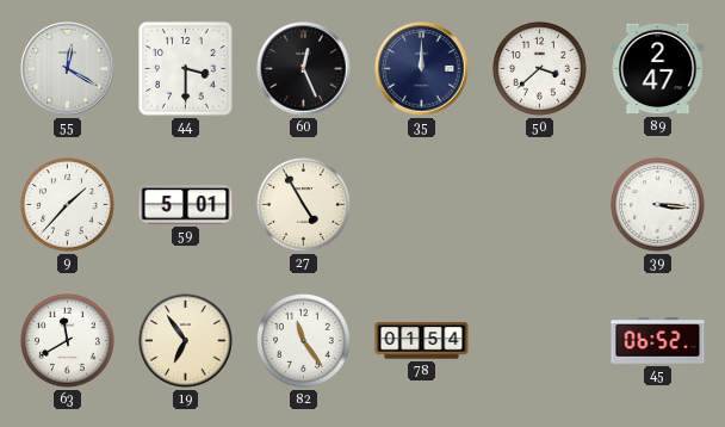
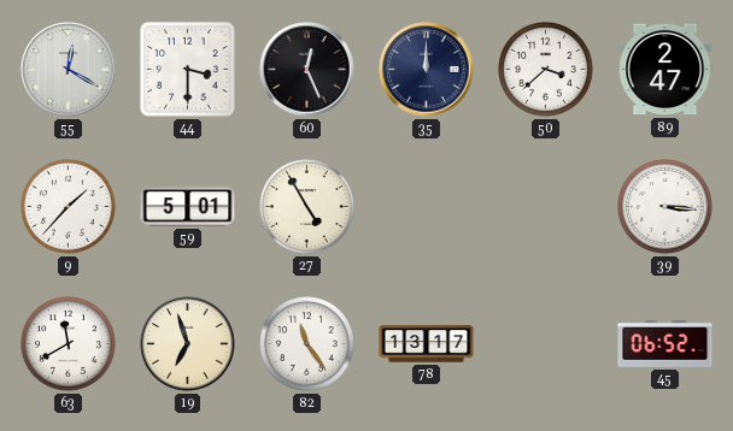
19: 6:54 -> 6:57
78: 01:54 -> 13:17
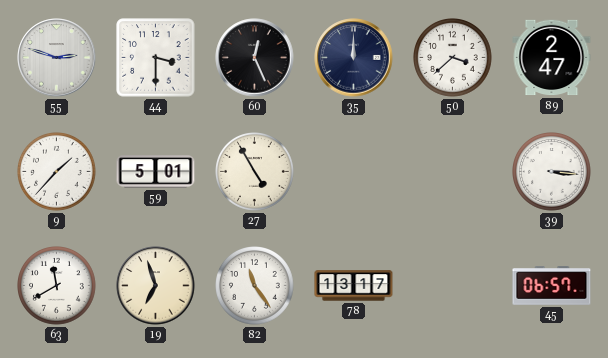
55: 12:20 -> 2:48
45: 06:52 -> 06:57
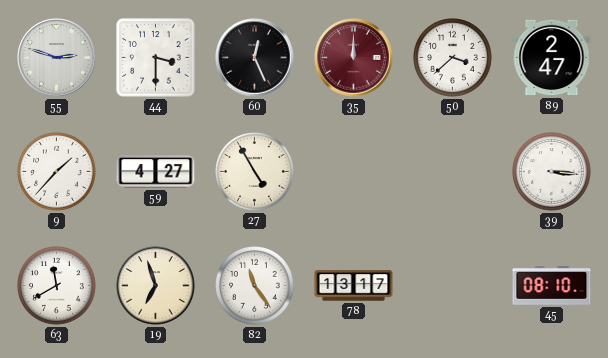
35 dial: navy -> burgundy
59: 5:01 -> 4:27
45: 06:57 -> 08:10
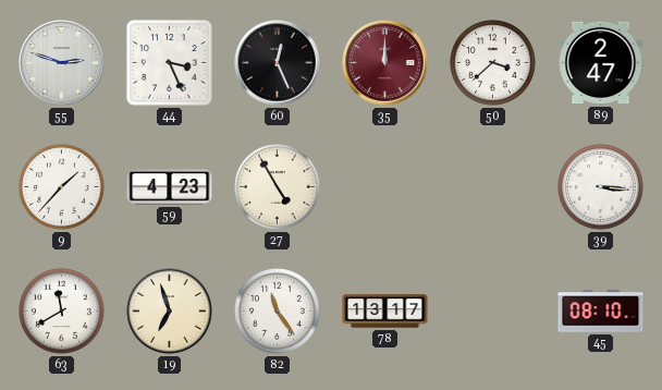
44: 3:30 -> 3:26
59: 4:27 -> 4:23
